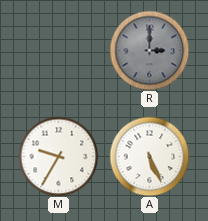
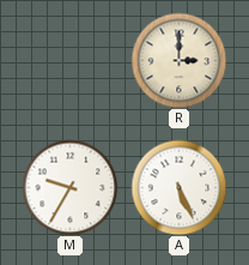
R dial: grey -> cream
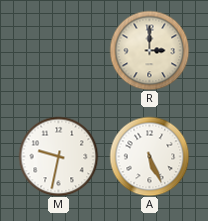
M: 9:35 -> 9:32
